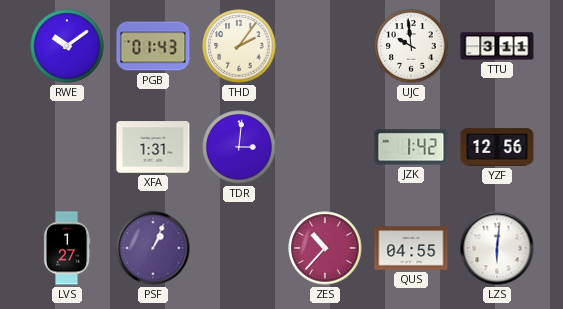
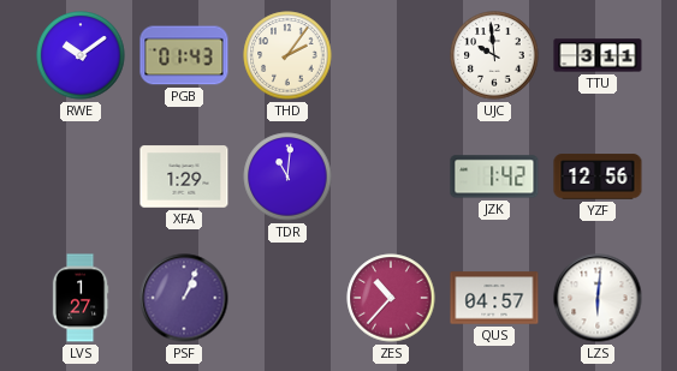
XFA: 1:31 -> 1:29
TDR: 3:01 -> 11:01
QUS: 04:55 -> 04:57
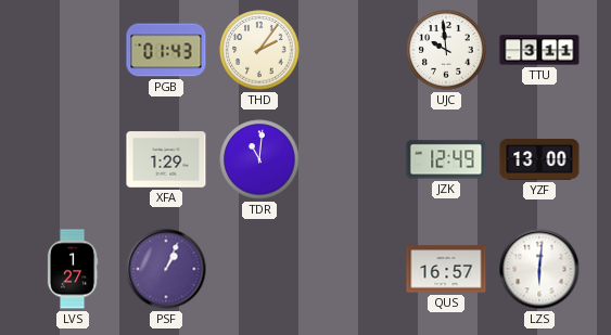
RWE: 10:09 -> none
JZK: 1:42 -> 12:49
YZF: 12:56 -> 13:00
ZES: 10:37 -> none
QUS: 04:57 -> 16:57
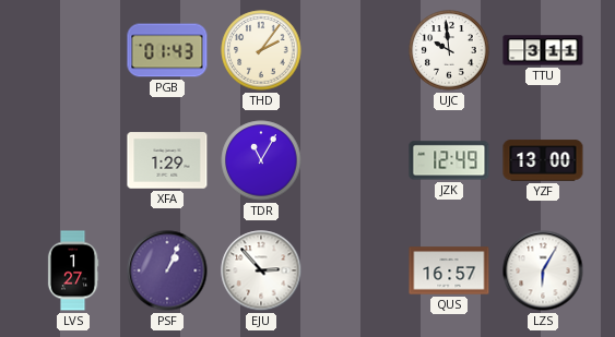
TDR: 11:01 -> 11:05
EJU: none -> 2:53
LZS: 6:01 -> 6:05
